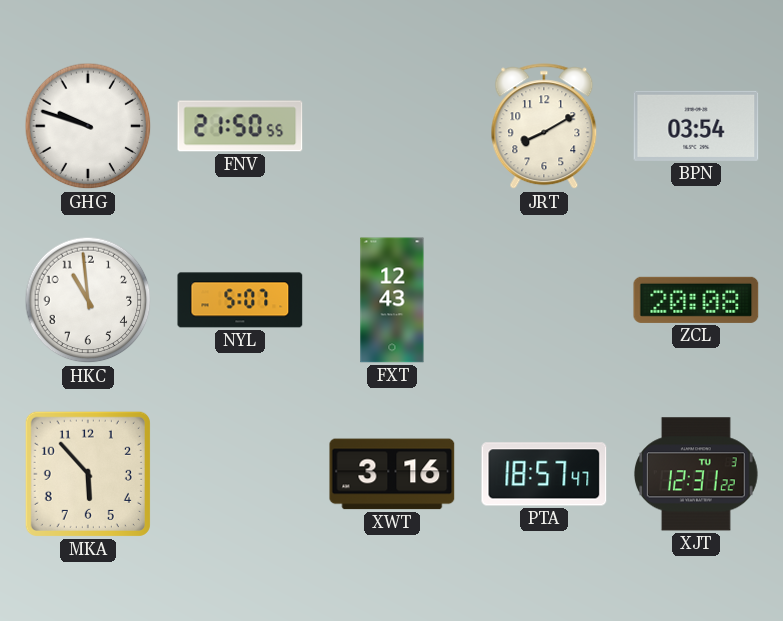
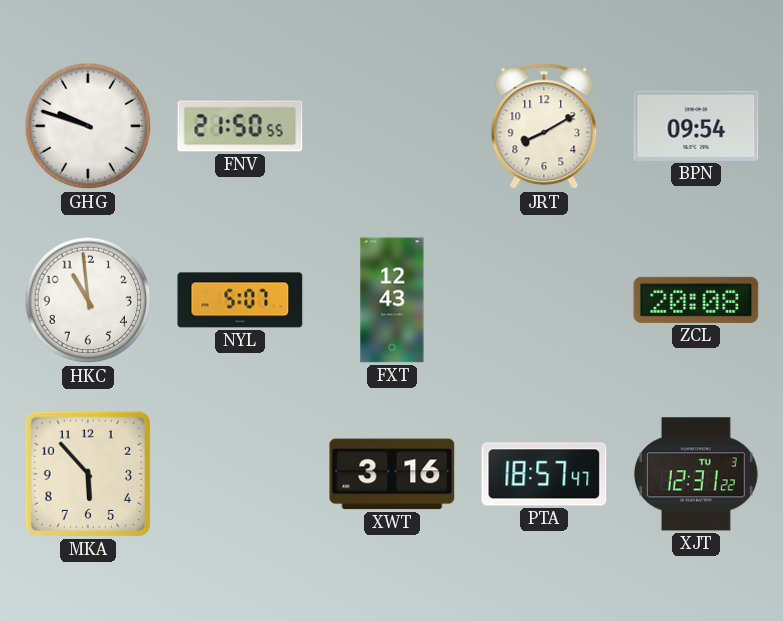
BPN: 03:54 -> 09:54
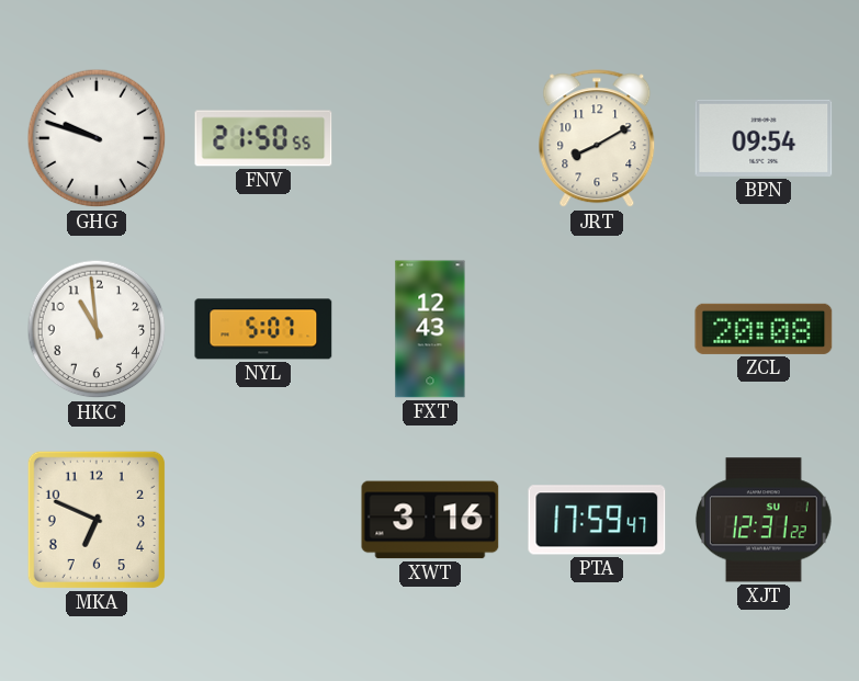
MKA: 5:53 -> 6:49
PTA: 18:57 -> 17:59
XJT date: TU 3 -> SU 1
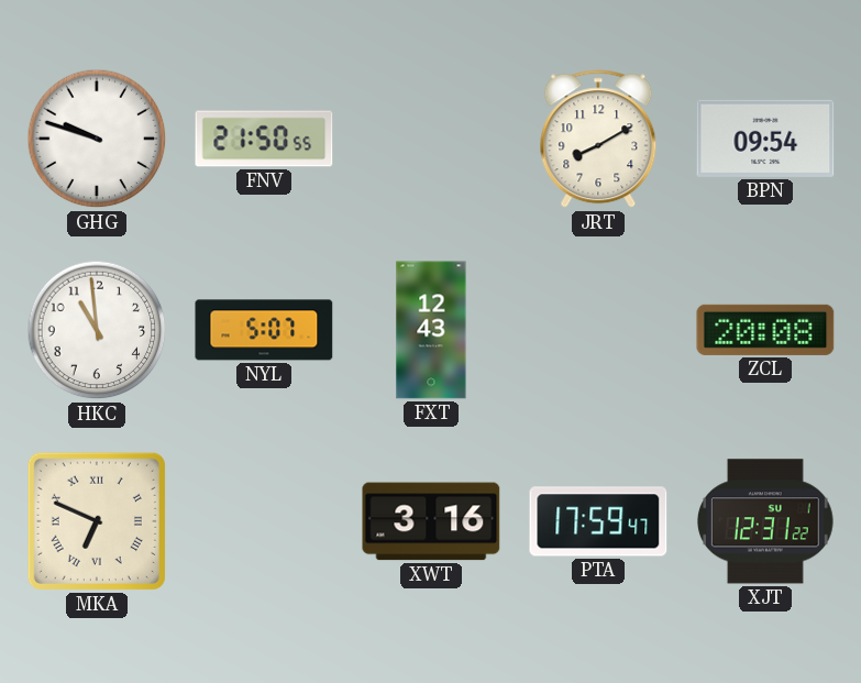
MKA numerals: Arabic -> Roman
